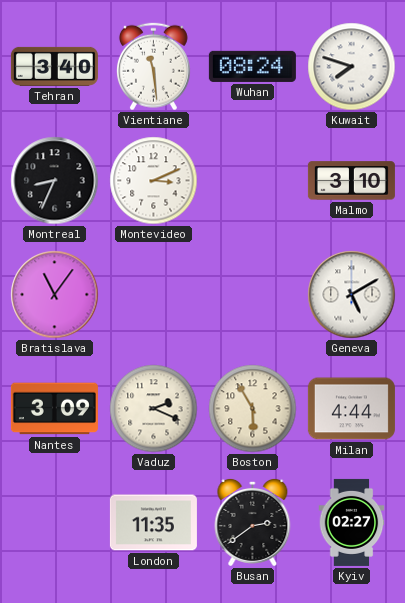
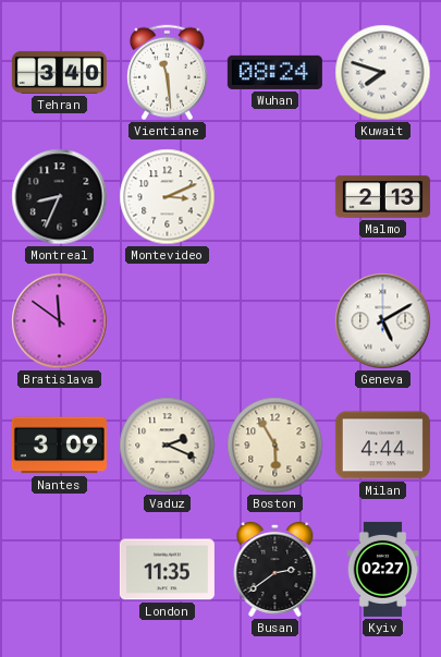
Malmo: 3:10 -> 2:13
Bratislava: 11:06 -> 11:51
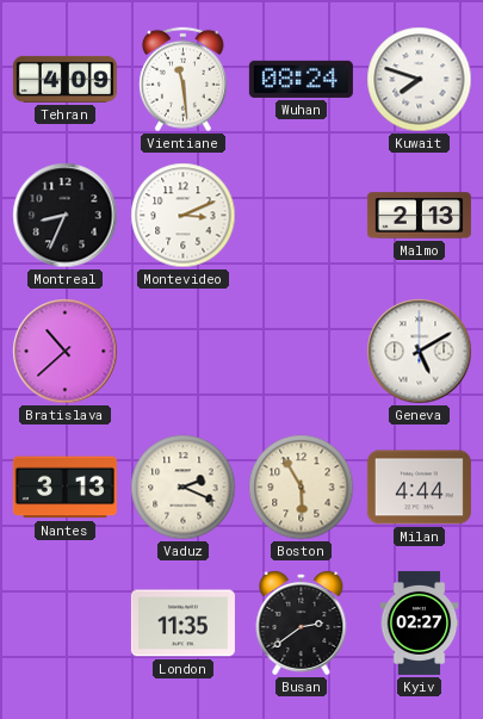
Tehran: 3:40 -> 4:09
Bratislava: 11:51 -> 10:38
Nantes: 3:09 -> 3:13
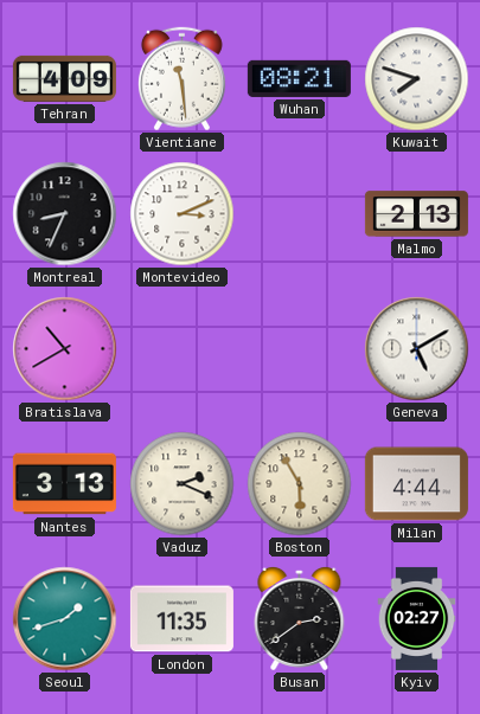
Wuhan: 08:24 -> 08:21
Bratislava: 10:38 -> 10:40
Seoul: none -> 1:42
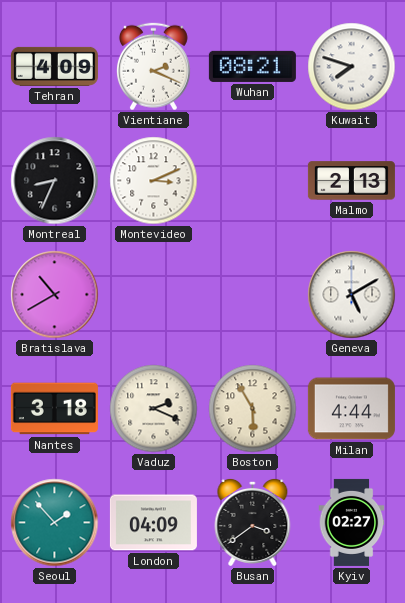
Vientiane: 11:29 -> 2:19
Nantes: 3:13 -> 3:18
Seoul: 1:42 -> 1:53
London: 11:35 -> 04:09
Busan: 2:39 -> 3:39
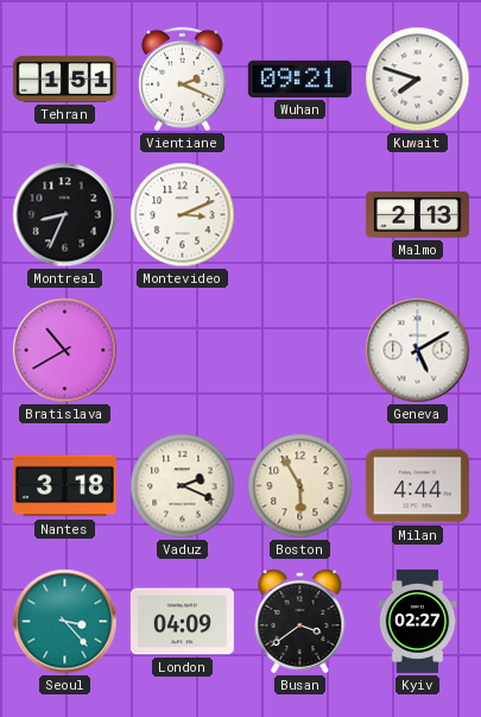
Tehran: 4:09 -> 1:51
Wuhan: 08:21 -> 09:21
Seoul: 1:53 -> 3:23
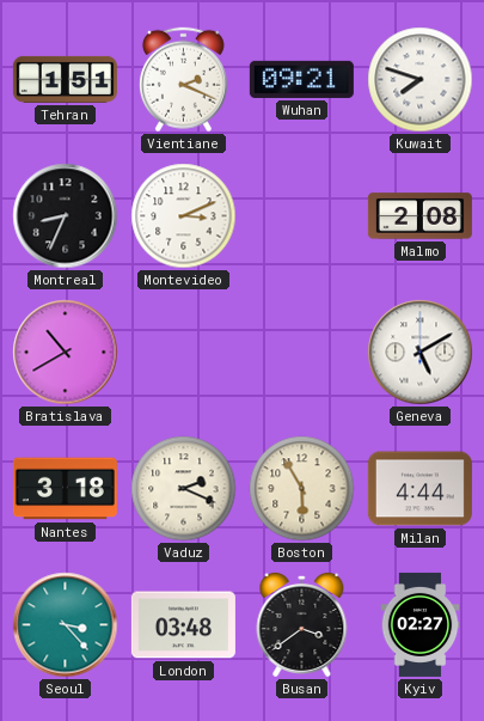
Malmo: 2:13 -> 2:08
London: 04:09 -> 03:48
